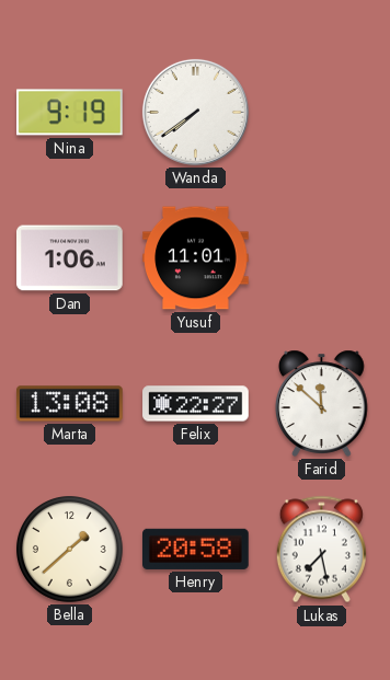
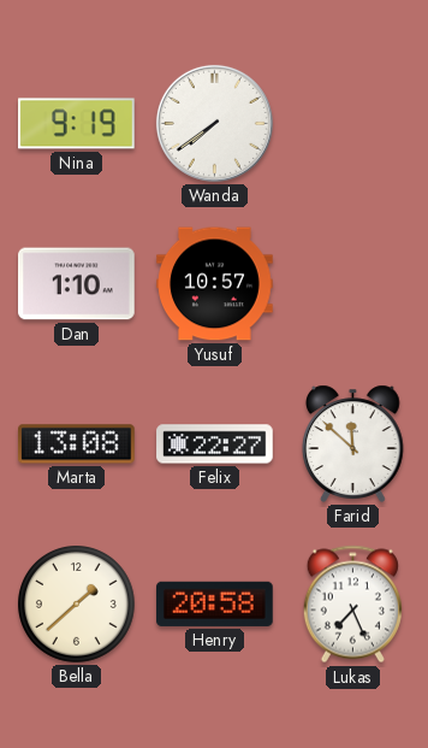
Dan: 1:06 -> 1:10
Yusuf: 11:01 -> 10:57
Lukas: 7:28 -> 7:26
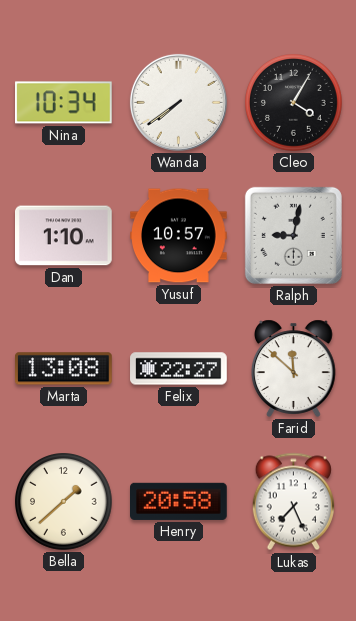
Nina: 9:19 -> 10:34
Cleo: none -> 4:05
Ralph: none -> 9:02
